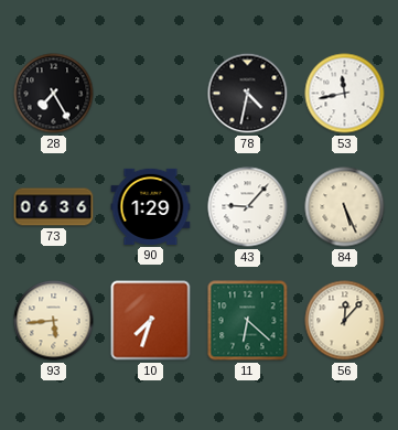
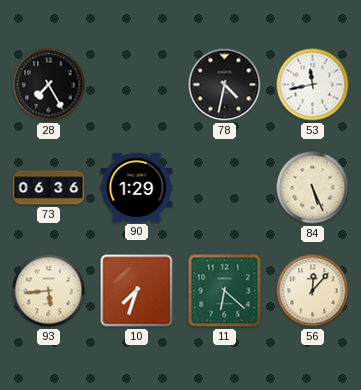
43: 9:07 -> none
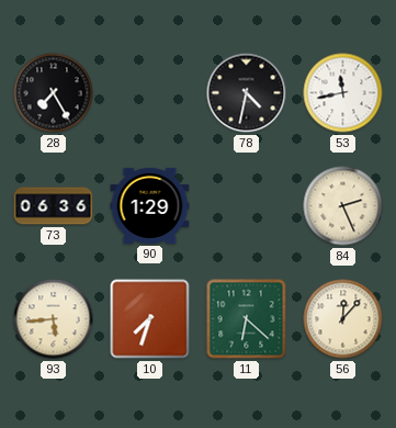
84: 5:26 -> 2:26
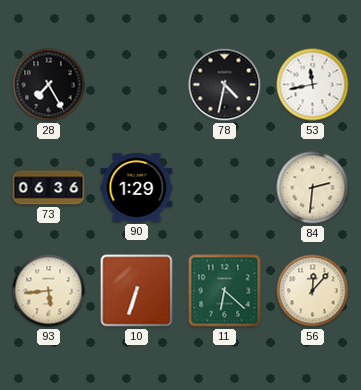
84: 2:26 -> 2:31
10: 7:33 -> 6:33
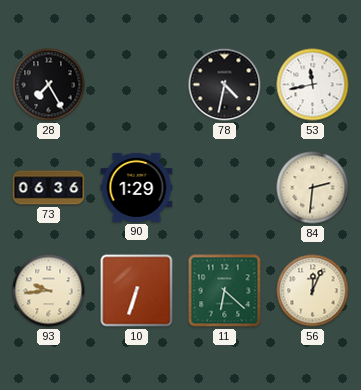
93: 5:44 -> 9:44
56: 12:07 -> 12:04
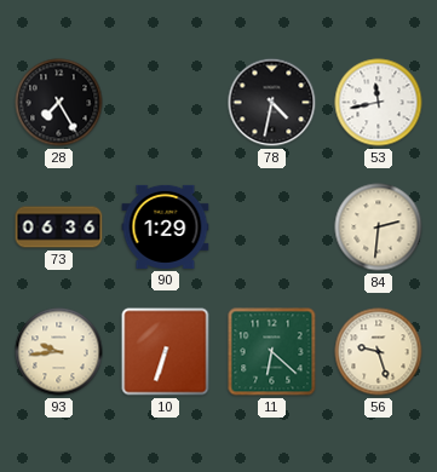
56: 12:04 -> 9:27
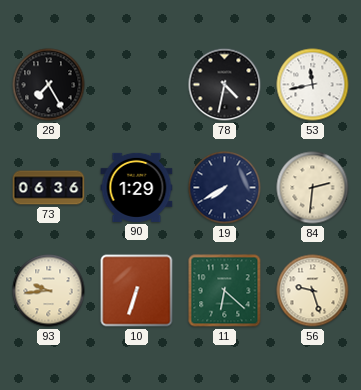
19: none -> 7:40
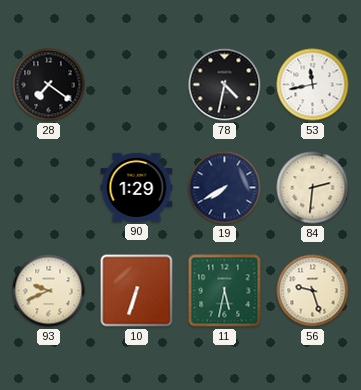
28: 7:25 -> 7:21
73: 06:36 -> none
93: 9:44 -> 9:41
11: 6:22 -> 5:32
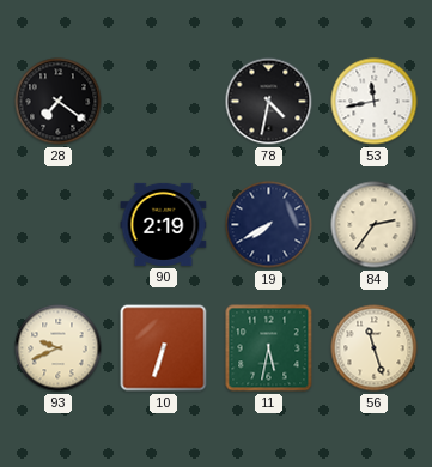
90: 1:29 -> 2:19
84: 2:31 -> 2:36
56: 9:27 -> 11:27
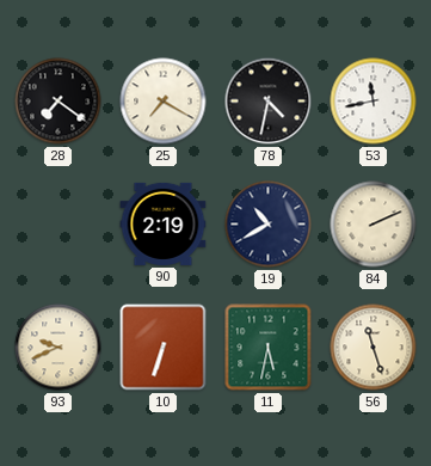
25: none -> 7:20
19: 7:40 -> 10:40
84: 2:36 -> 2:11
